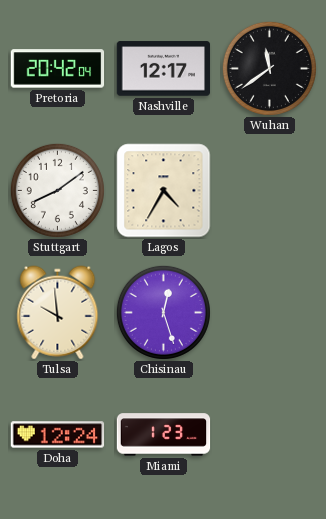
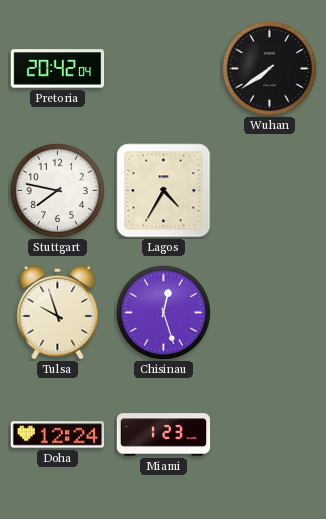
Nashville: 12:17 -> none
Wuhan: 11:39 -> 7:39
Stuttgart: 8:09 -> 7:47
Tulsa: 9:59 -> 9:57
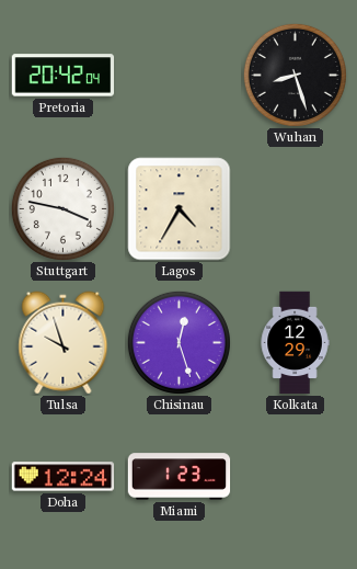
Wuhan: 7:39 -> 8:27
Stuttgart: 7:47 -> 3:47
Kolkata: none -> 12:29
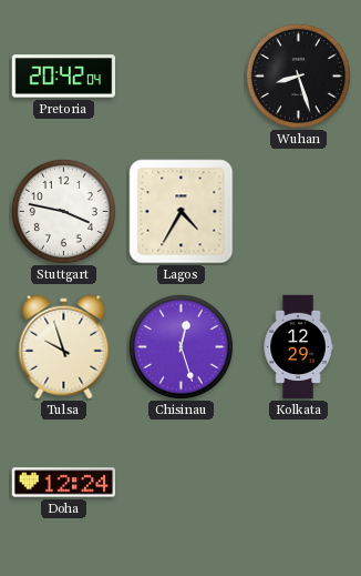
Miami: 1:23 -> none
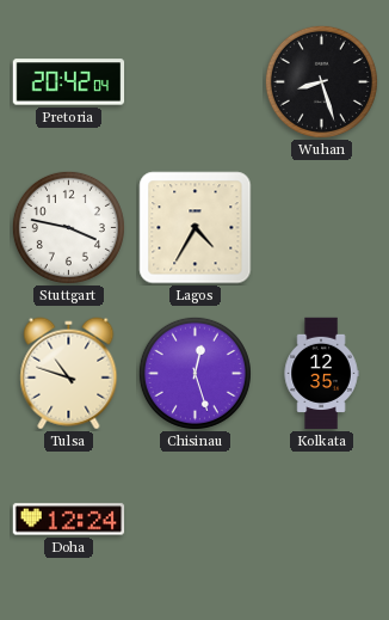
Tulsa: 9:57 -> 10:48
Kolkata: 12:29 -> 12:35
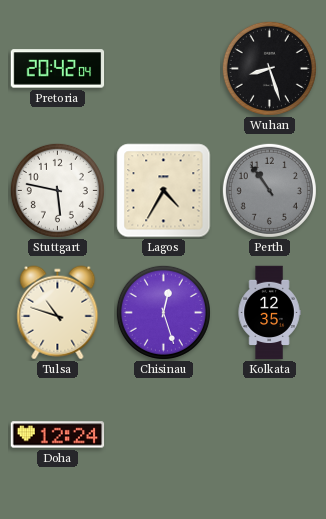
Stuttgart: 3:47 -> 5:47
Perth: none -> 10:54
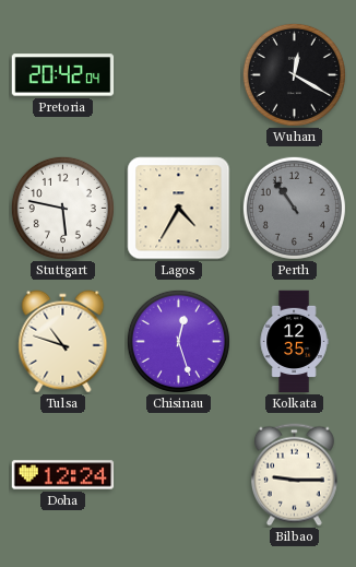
Wuhan: 8:27 -> 12:20
Bilbao: none -> 9:15
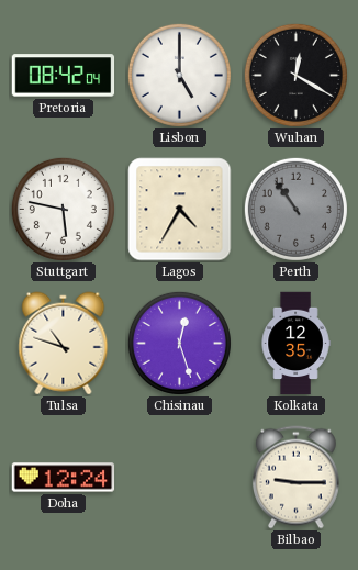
Pretoria: 20:42 -> 08:42
Lisbon: none -> 5:00
